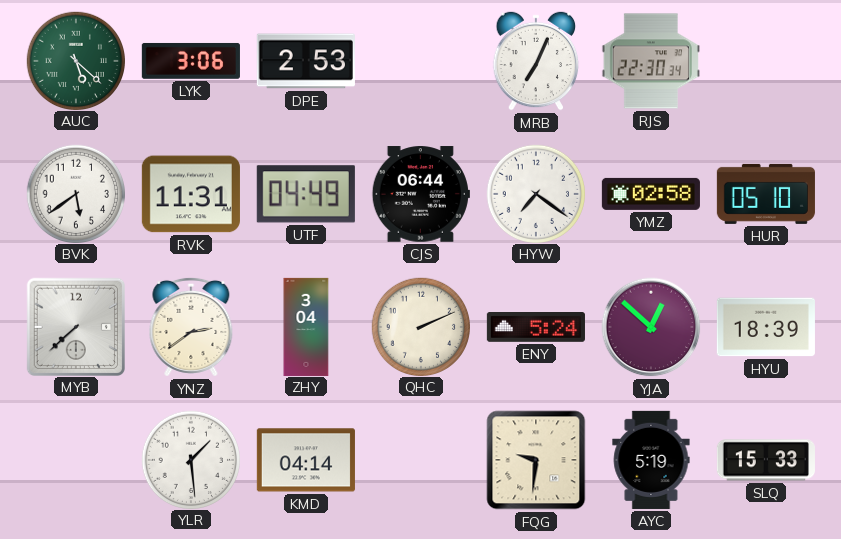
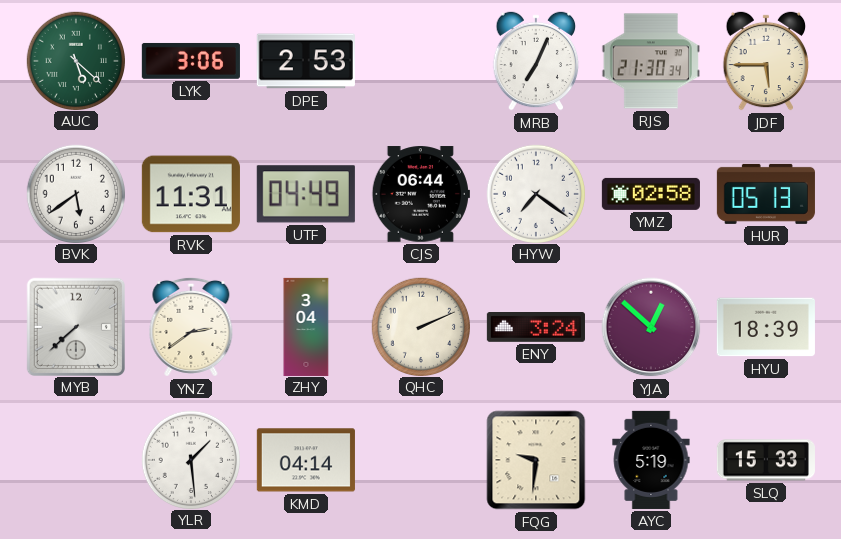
RJS: 22:30 -> 21:30
JDF: none -> 5:45
HUR: 05:10 -> 05:13
ENY: 5:24 -> 3:24
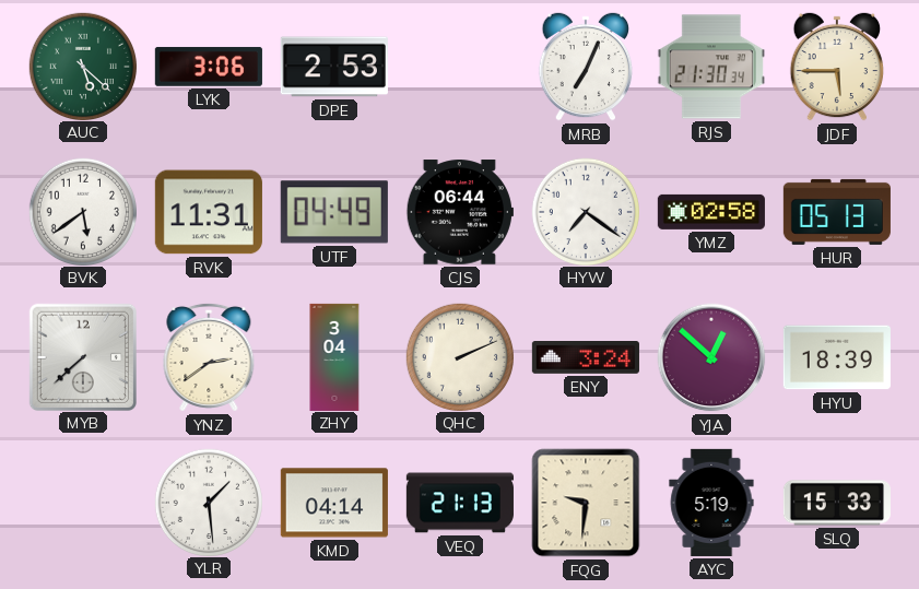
VEQ: none -> 21:13
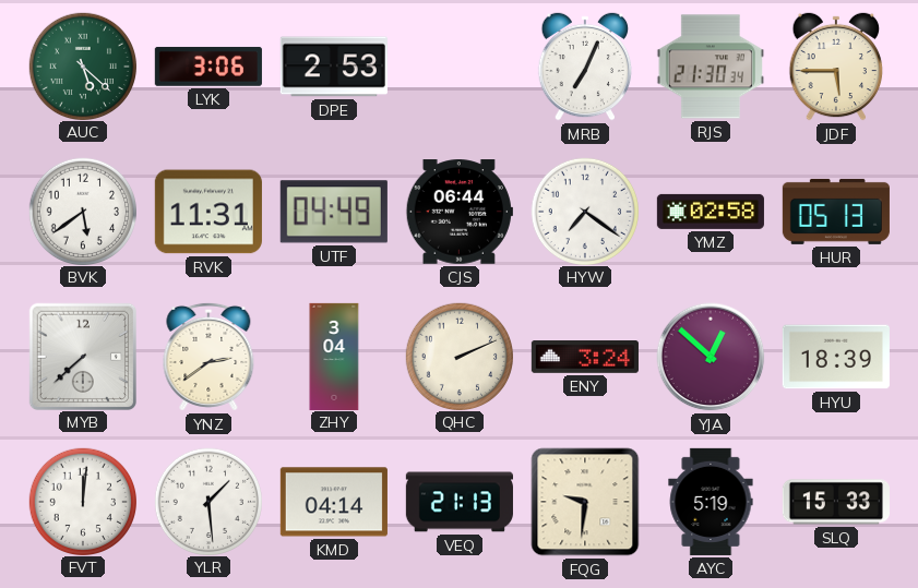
FVT: none -> 12:01
